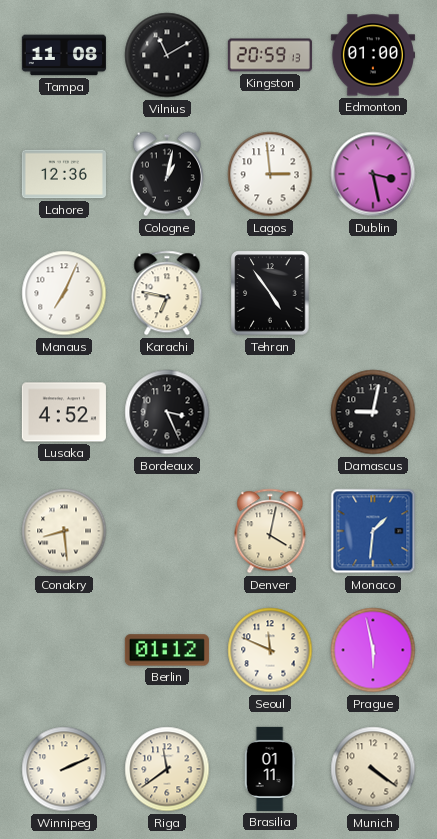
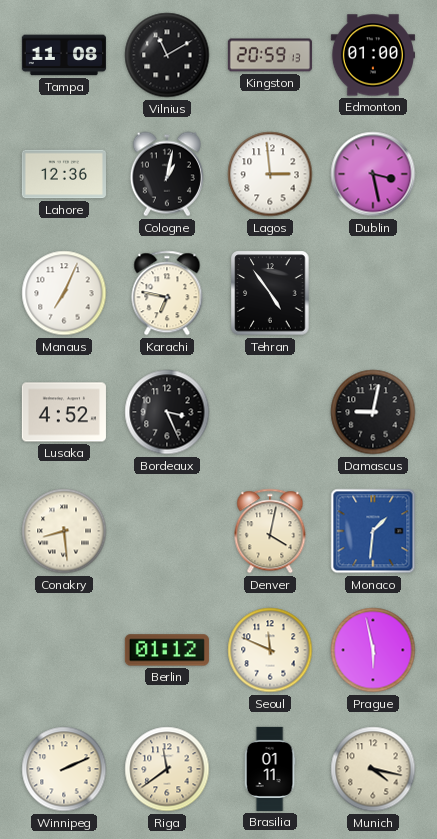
Munich: 4:21 -> 4:17
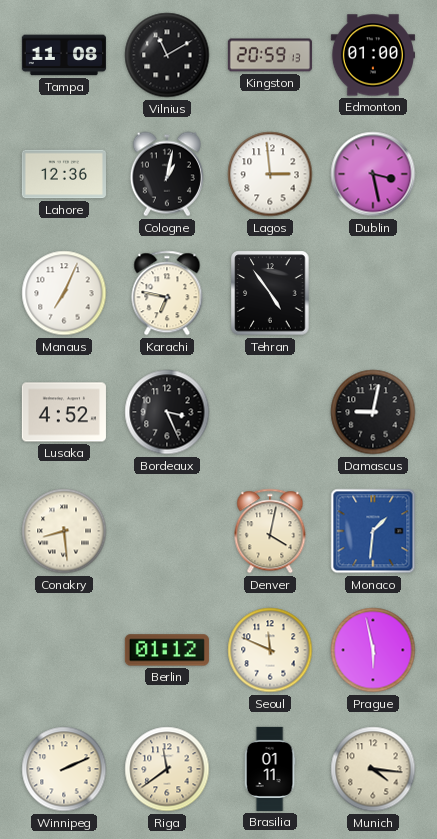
Munich: 4:17 -> 4:16
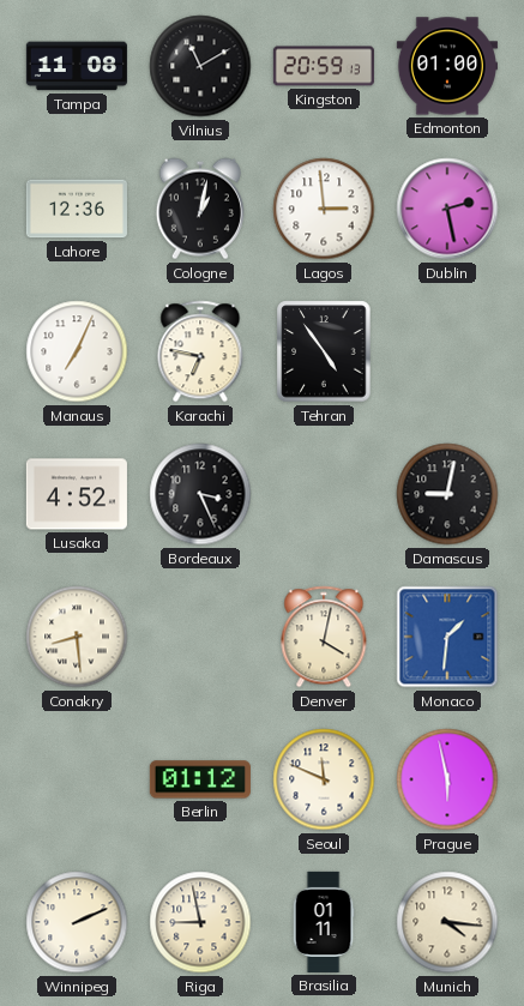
Dublin: 3:28 -> 2:28
Riga: 11:39 -> 8:58
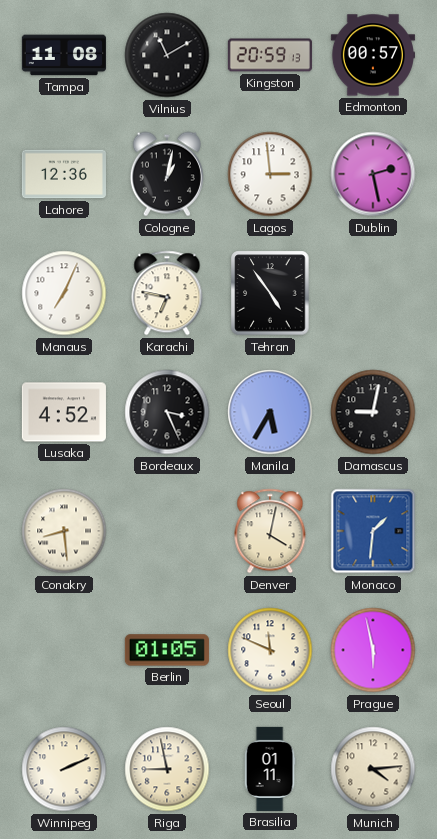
Edmonton: 01:00 -> 00:57
Manila: none -> 5:35
Berlin: 01:12 -> 01:05
Munich: 4:16 -> 4:14
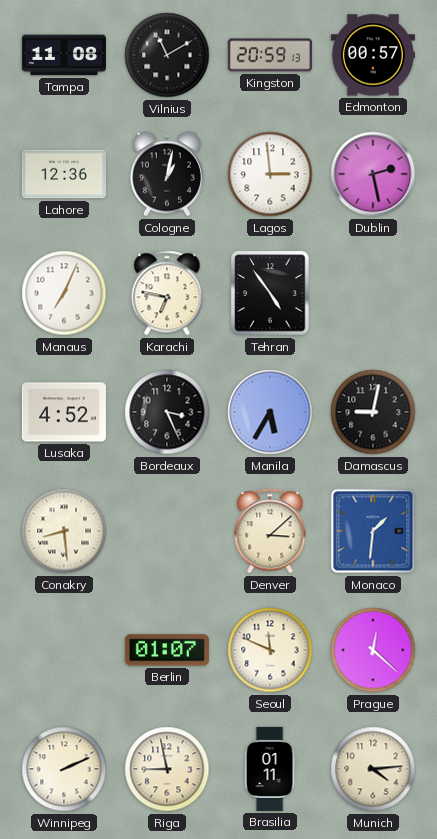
Denver: 4:02 -> 3:08
Berlin: 01:05 -> 01:07
Prague: 5:58 -> 12:22
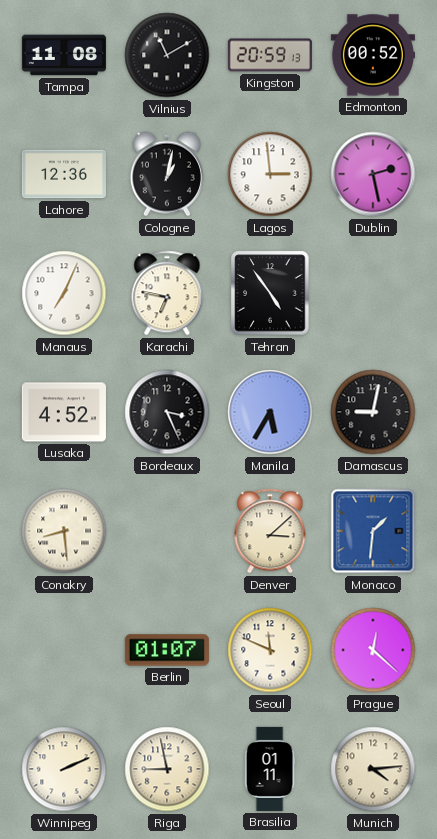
Edmonton: 00:57 -> 00:52
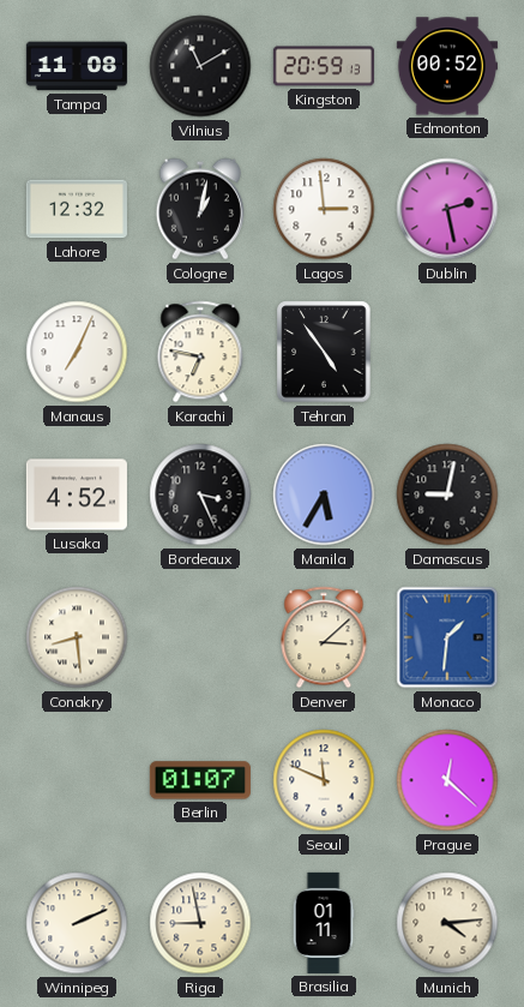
Lahore: 12:36 -> 12:32
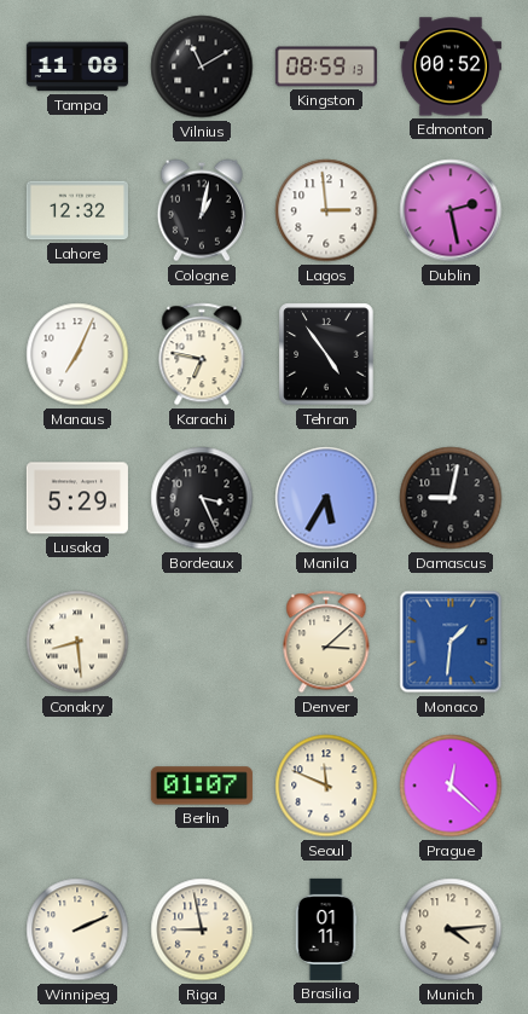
Kingston: 20:59 -> 08:59
Lusaka: 4:52 -> 5:29
